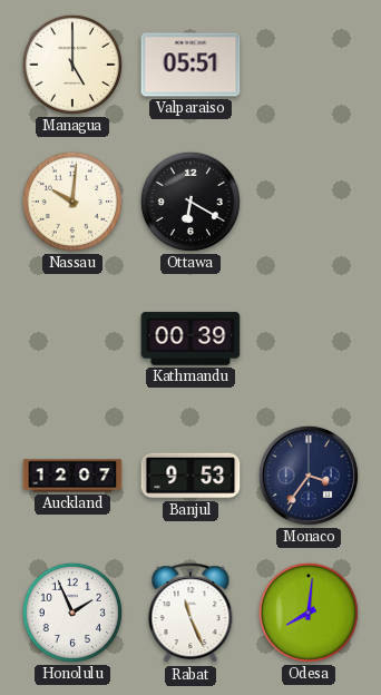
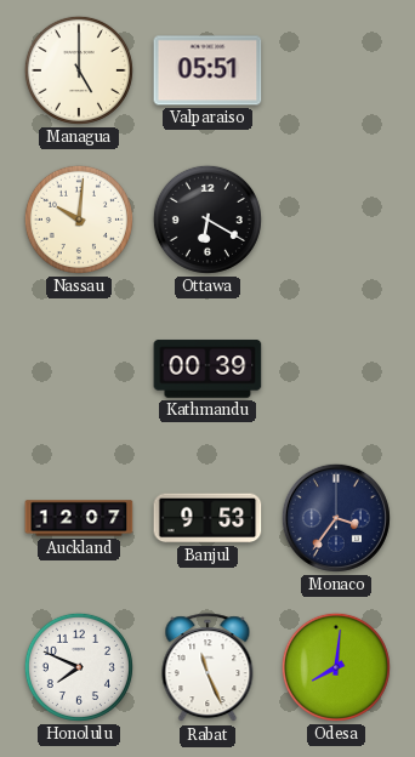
Honolulu: 1:56 -> 7:49
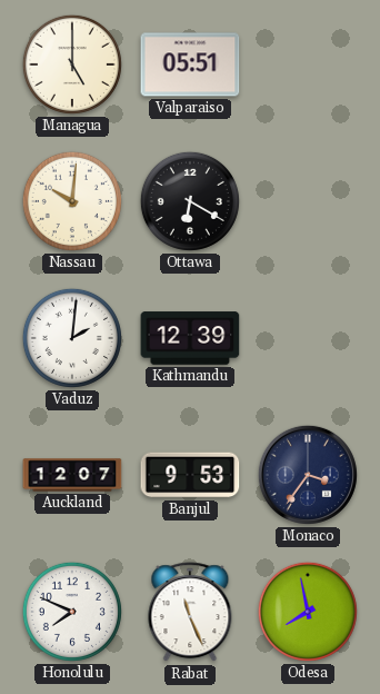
Vaduz: none -> 2:01
Kathmandu: 00:39 -> 12:39
Odesa: 8:01 -> 7:58
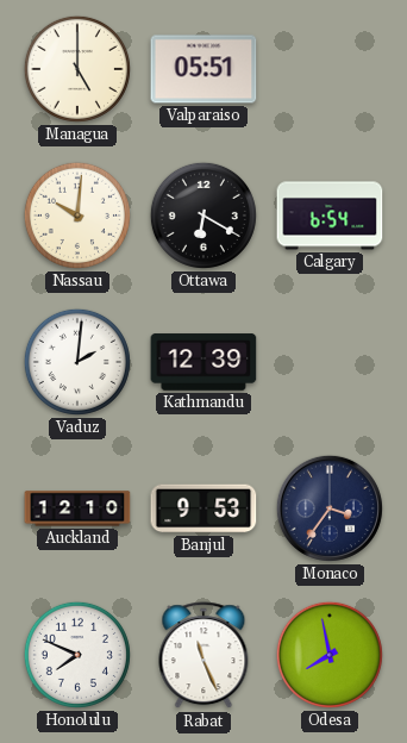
Calgary: none -> 6:54
Auckland: 12:07 -> 12:10
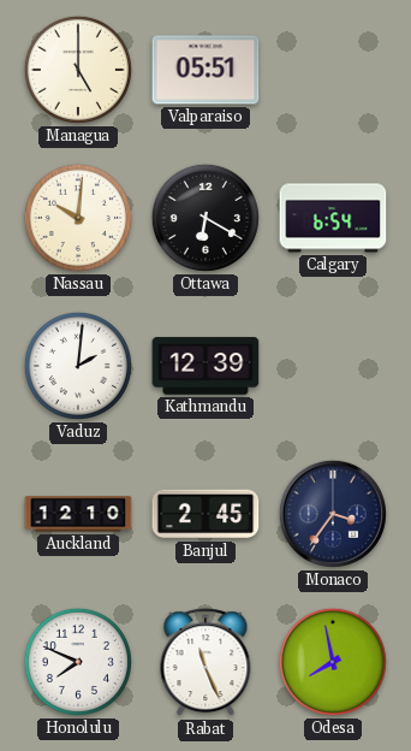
Banjul: 9:53 -> 2:45
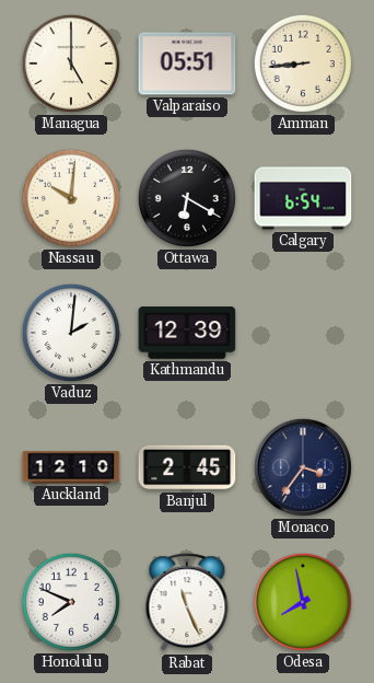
Amman: none -> 8:44
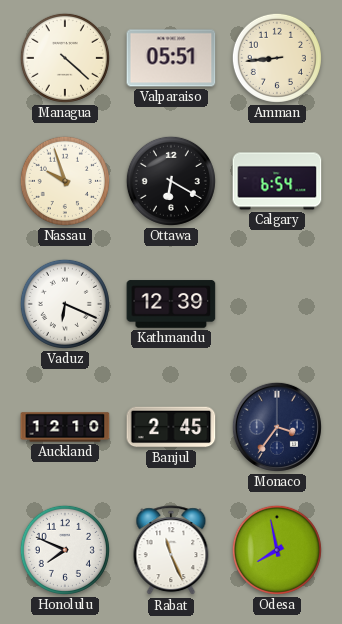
Managua: 5:00 -> 4:22
Nassau: 10:01 -> 9:57
Vaduz: 2:01 -> 6:19
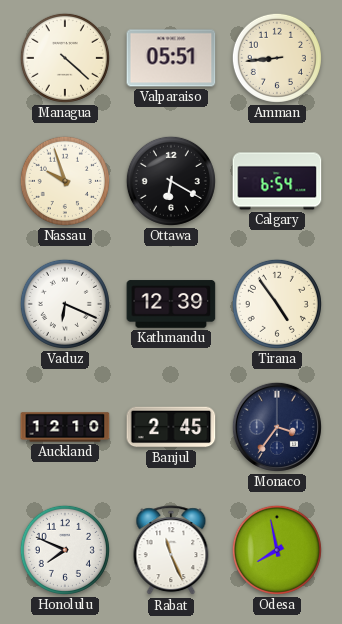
Tirana: none -> 4:54
